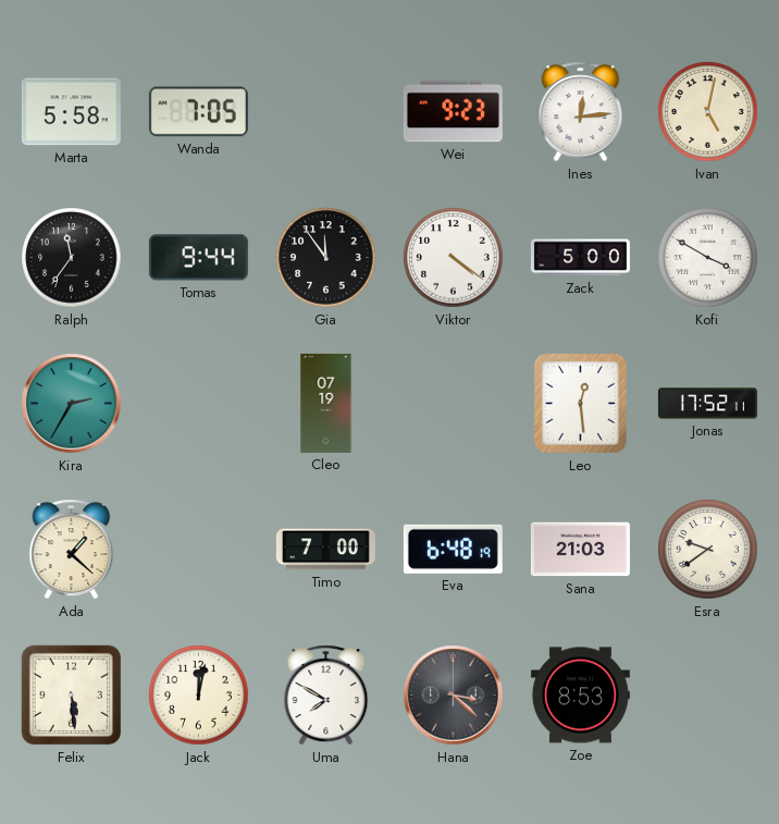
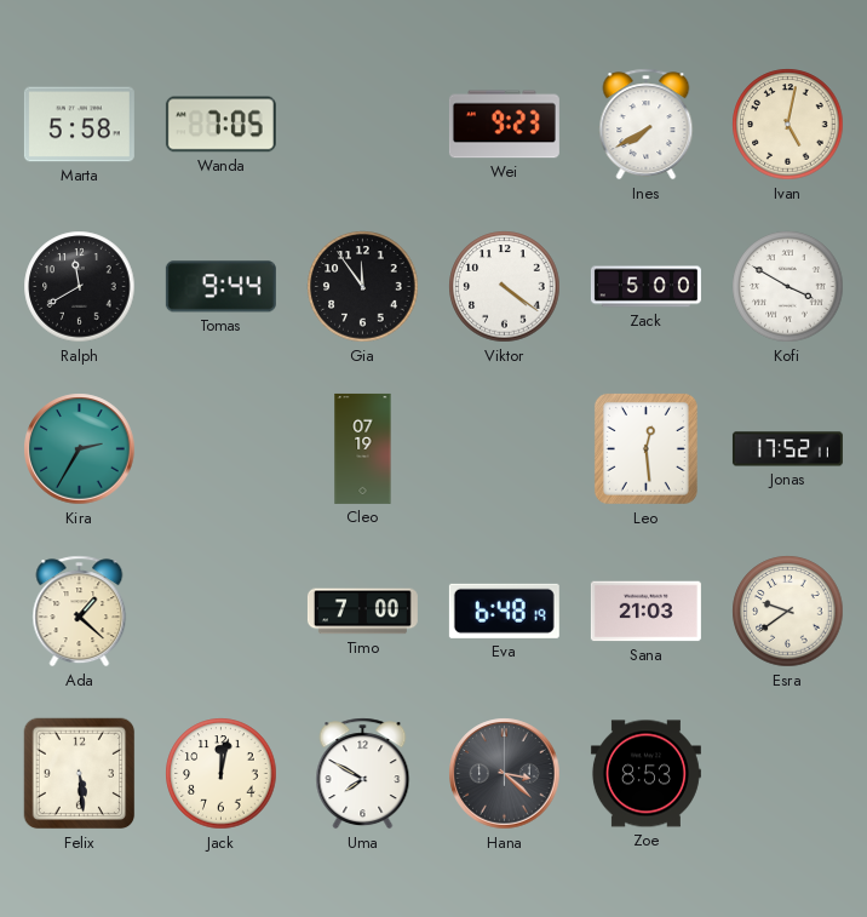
Ines: 12:14 -> 7:40
Ralph: 11:36 -> 11:40
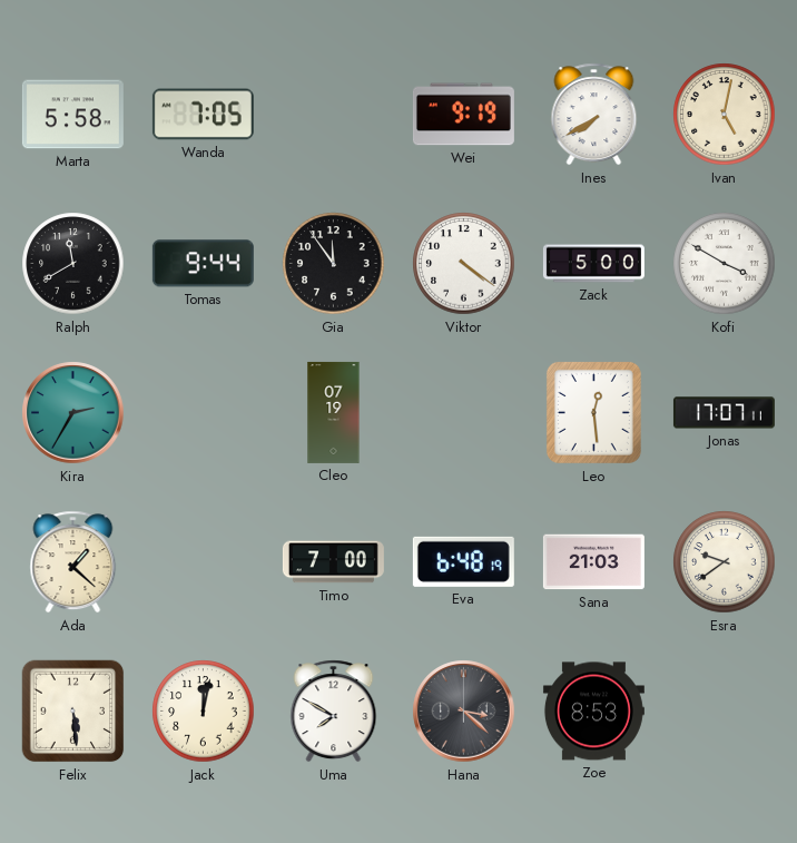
Wei: 9:23 -> 9:19
Jonas: 17:52 -> 17:07
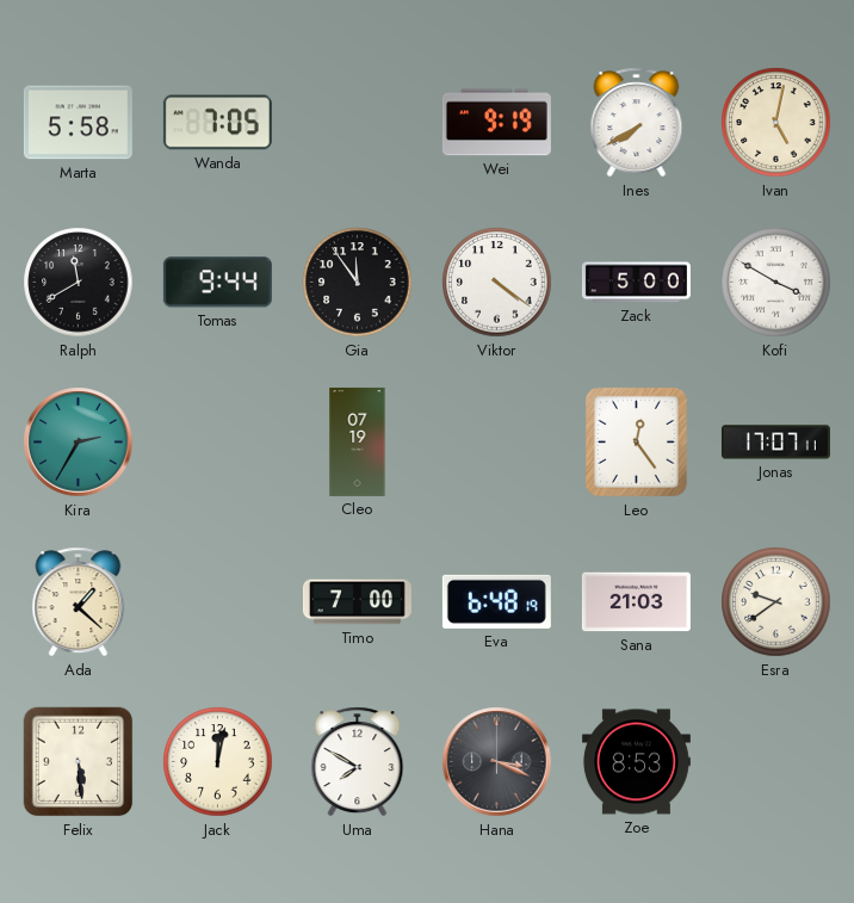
Leo: 12:29 -> 12:24
Hana: 3:22 -> 3:19
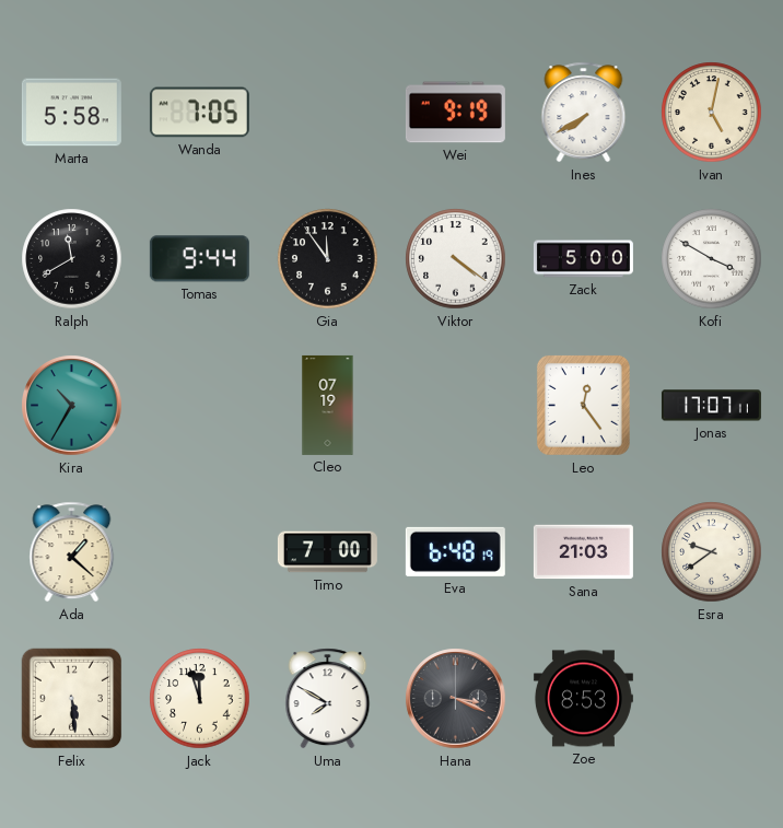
Kira: 2:35 -> 10:35
Jack: 12:02 -> 11:57
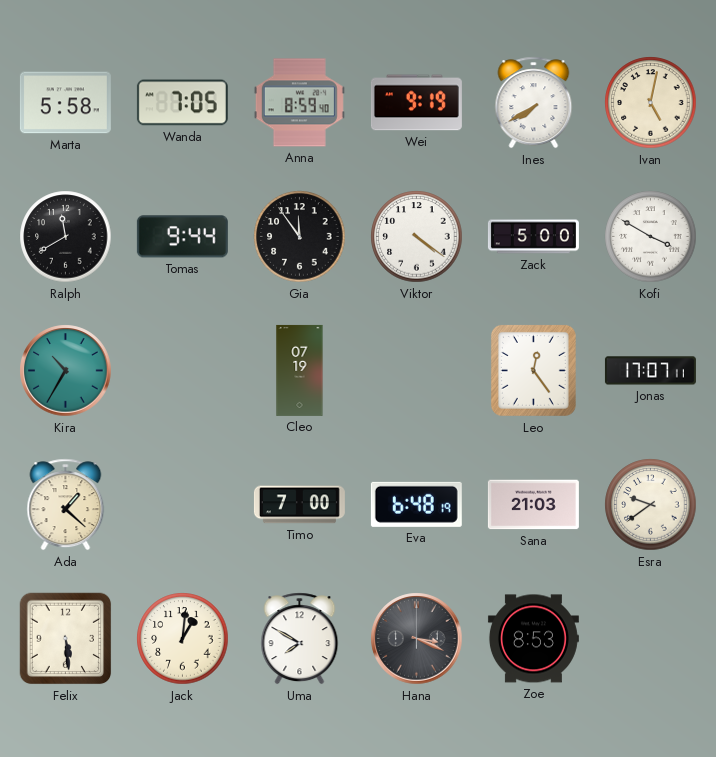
Anna: none -> 8:59
Jack: 11:57 -> 1:01
